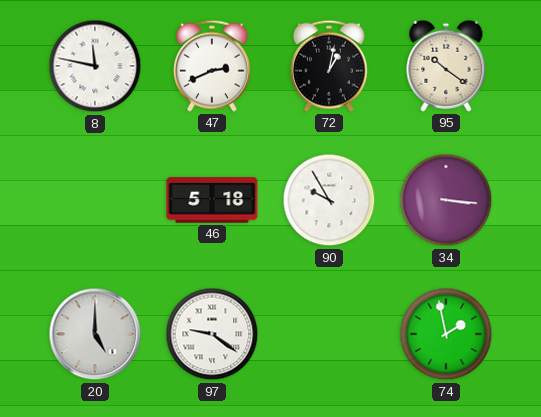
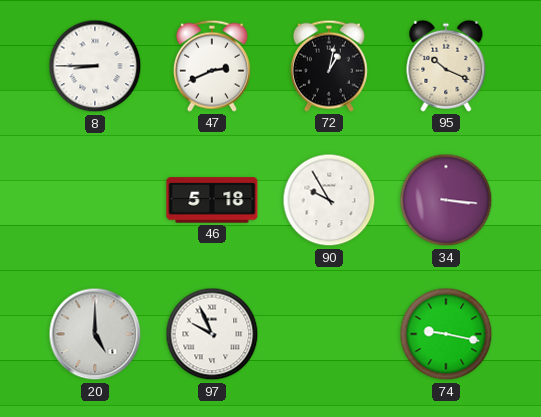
8: 11:47 -> 8:45
95: 10:21 -> 10:19
97: 9:21 -> 9:56
74: 1:58 -> 9:17
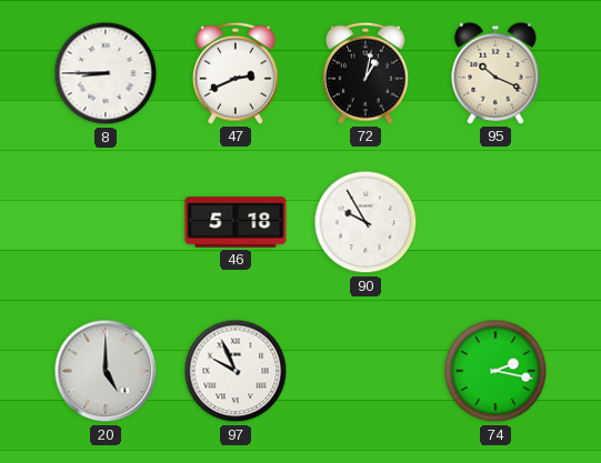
34: 3:16 -> none
74: 9:17 -> 2:17
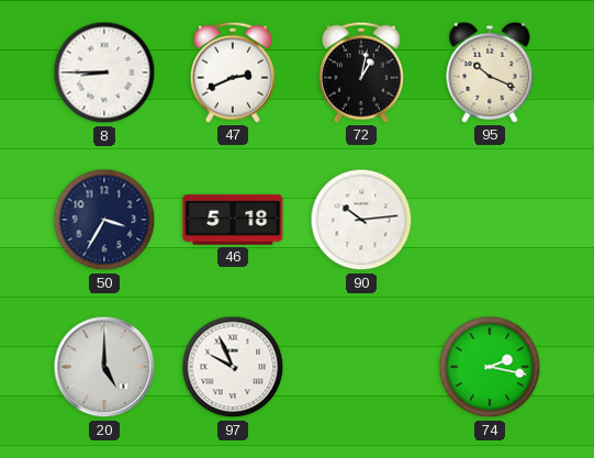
50: none -> 3:35
90: 9:55 -> 10:14
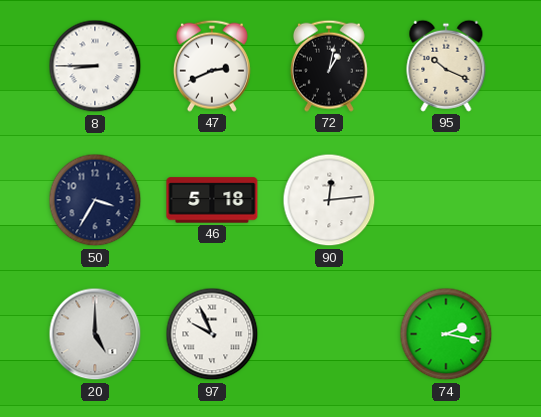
90: 10:14 -> 12:14
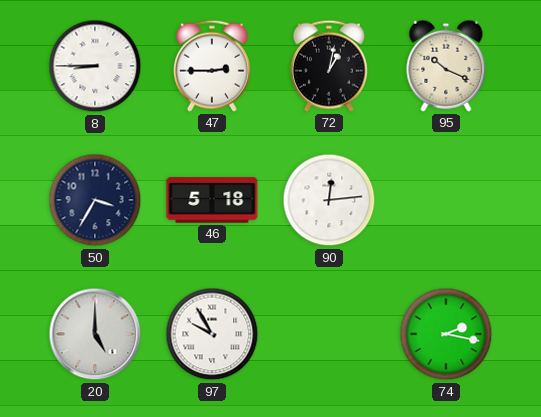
47: 2:41 -> 2:45
97: 9:56 -> 9:55
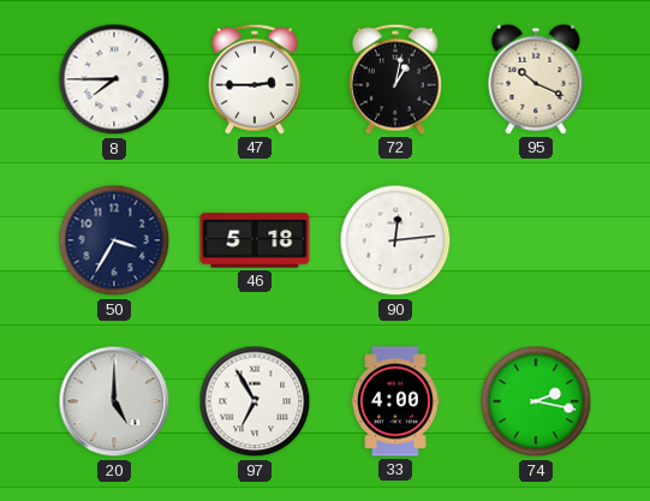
8: 8:45 -> 7:45
97: 9:55 -> 6:55
33: none -> 4:00
